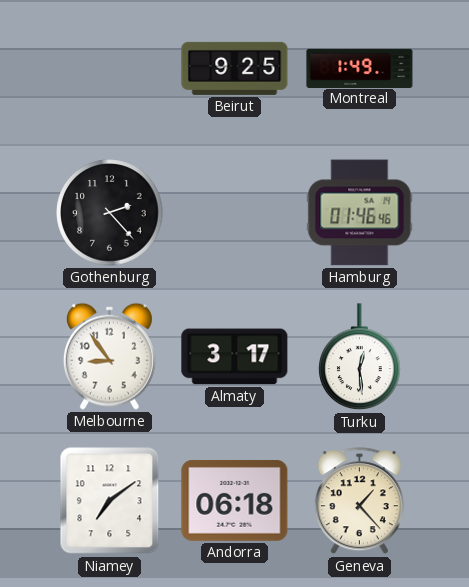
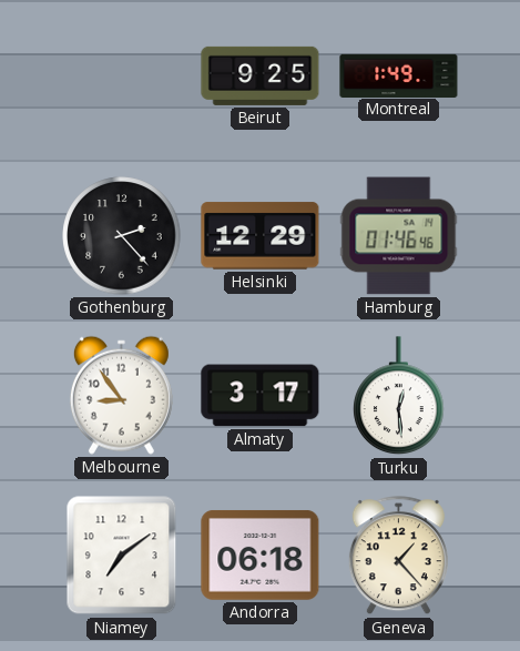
Helsinki: none -> 12:29
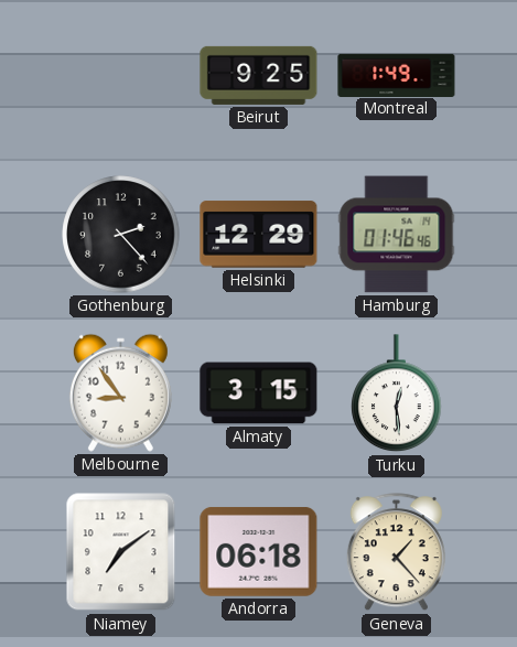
Almaty: 3:17 -> 3:15
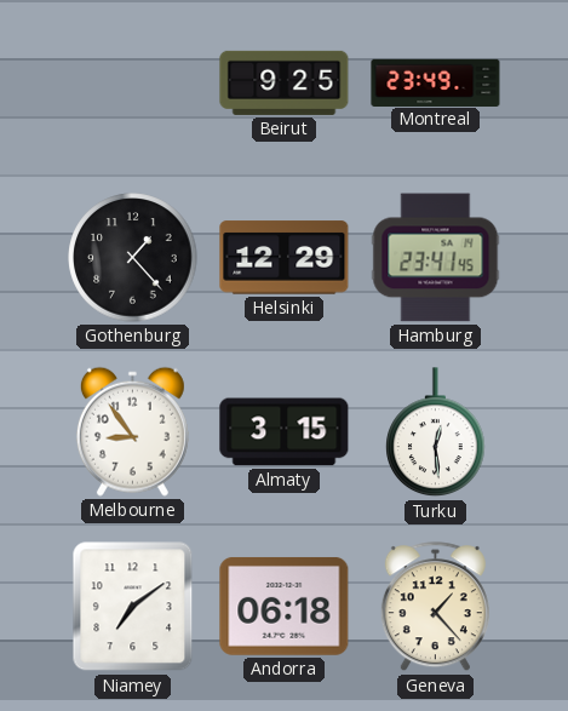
Montreal: 1:49 -> 23:49
Gothenburg: 2:23 -> 1:23
Hamburg: 01:46 -> 23:41
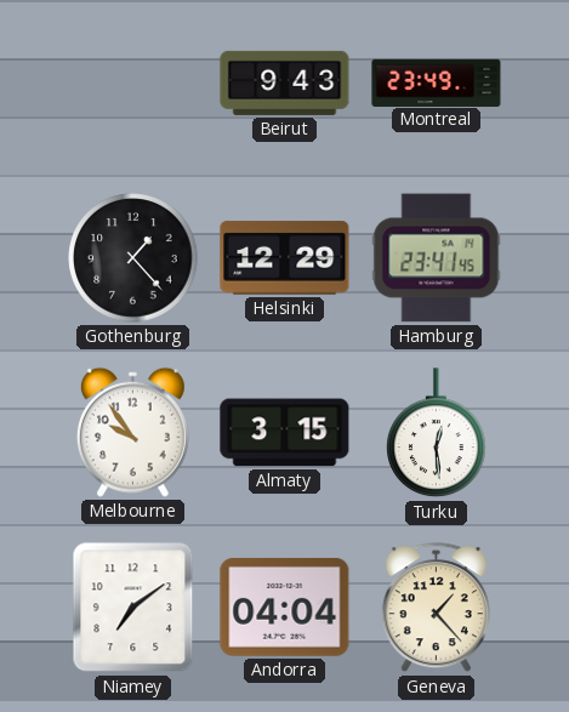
Beirut: 9:25 -> 9:43
Melbourne: 8:54 -> 9:54
Andorra: 06:18 -> 04:04
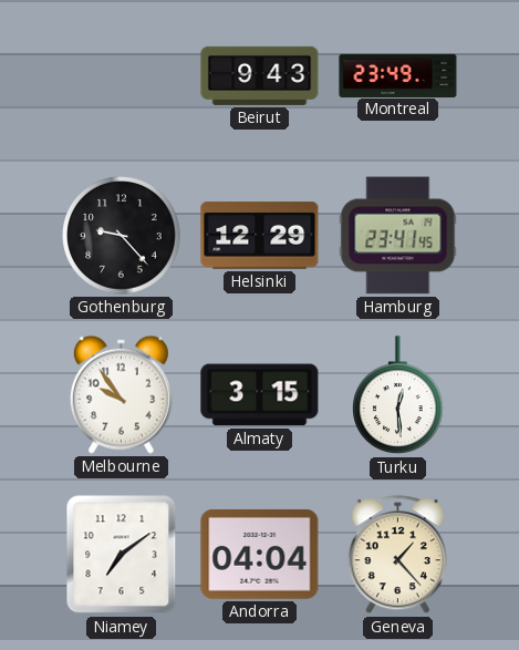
Gothenburg: 1:23 -> 9:23
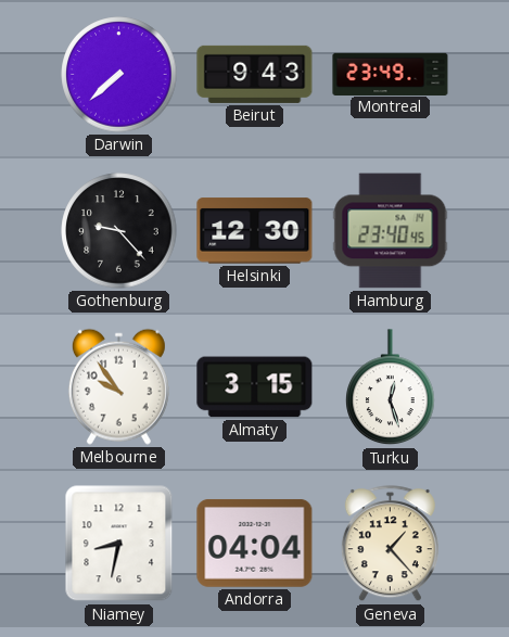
Darwin: none -> 7:38
Helsinki: 12:29 -> 12:30
Hamburg: 23:41 -> 23:40
Turku: 12:29 -> 12:27
Niamey: 7:09 -> 8:32
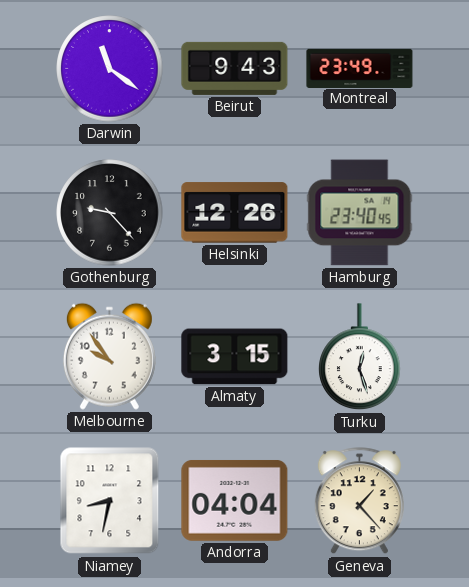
Darwin: 7:38 -> 11:21
Helsinki: 12:30 -> 12:26
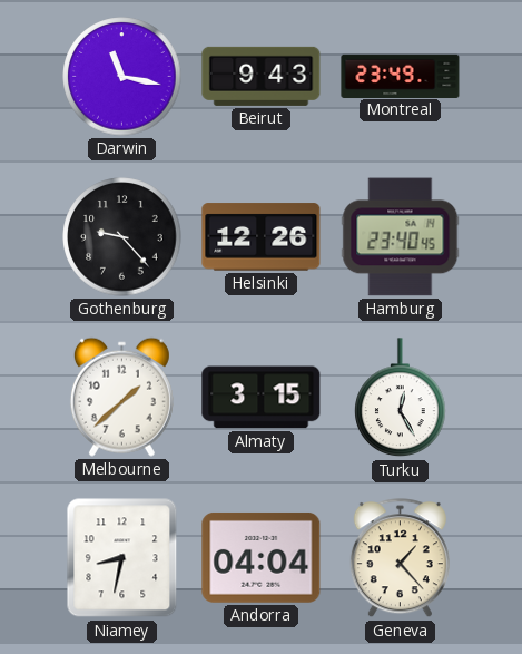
Darwin: 11:21 -> 11:17
Melbourne: 9:54 -> 1:38
Turku: 12:27 -> 12:25
